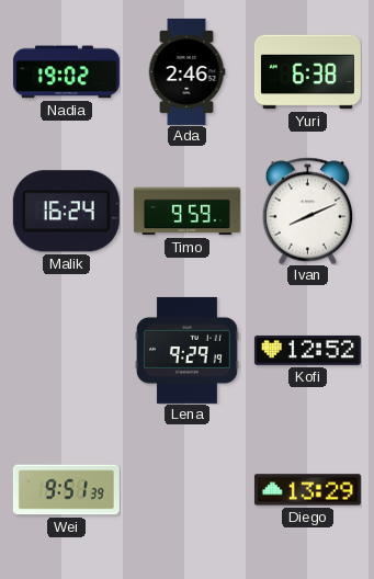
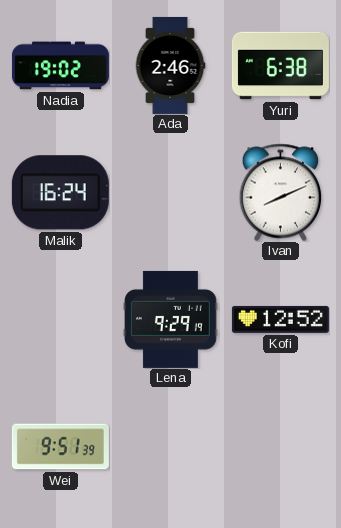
Timo: 9:59 -> none
Diego: 13:29 -> none
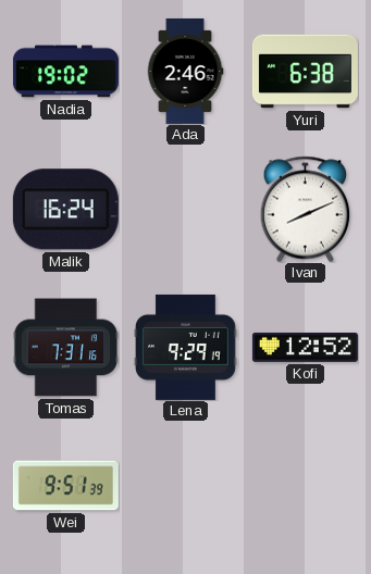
Tomas: none -> 7:31
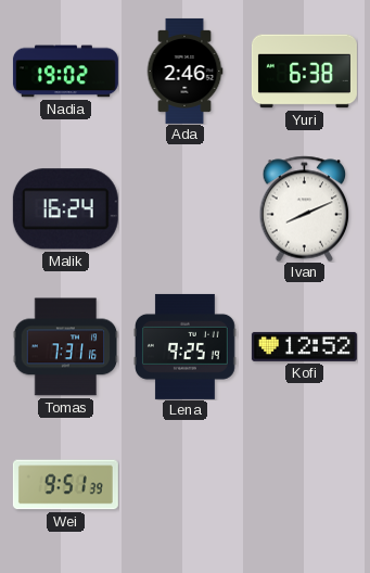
Lena: 9:29 -> 9:25
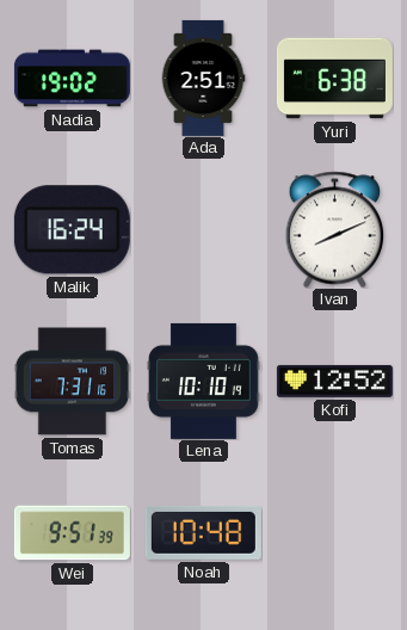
Ada: 2:46 -> 2:51
Lena: 9:25 -> 10:10
Noah: none -> 10:48
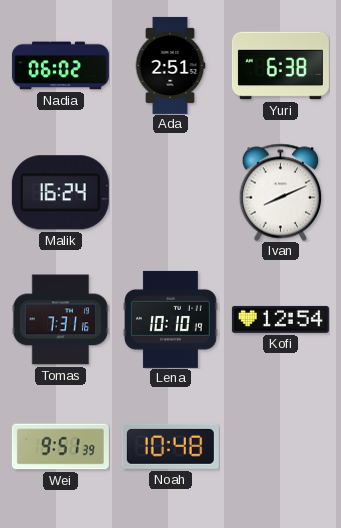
Nadia: 19:02 -> 06:02
Kofi: 12:52 -> 12:54
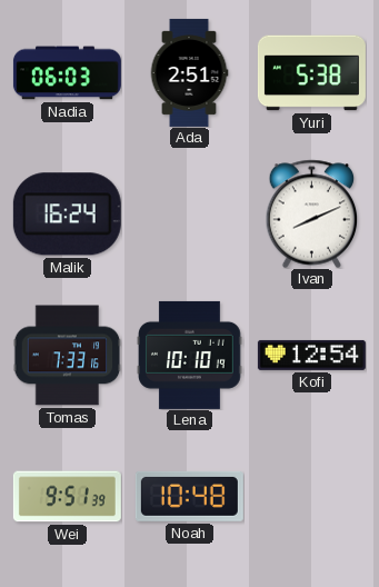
Nadia: 06:02 -> 06:03
Yuri: 6:38 -> 5:38
Tomas: 7:31 -> 7:33
